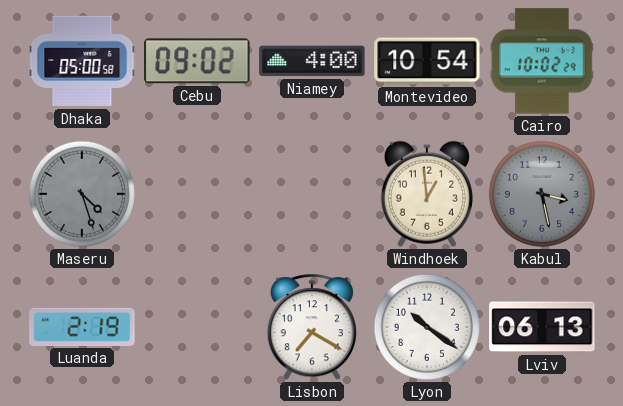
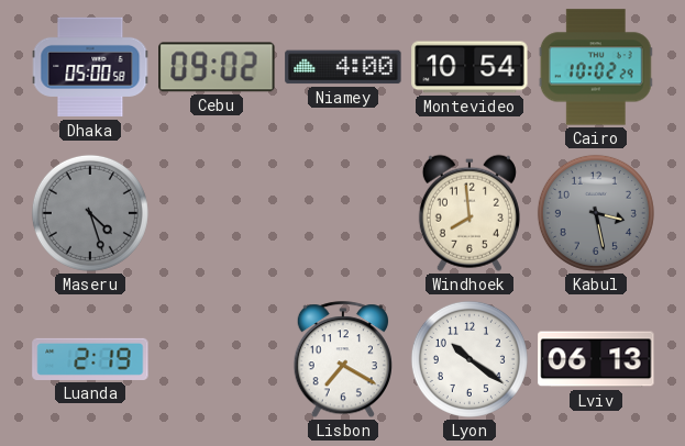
Windhoek: 12:59 -> 7:59
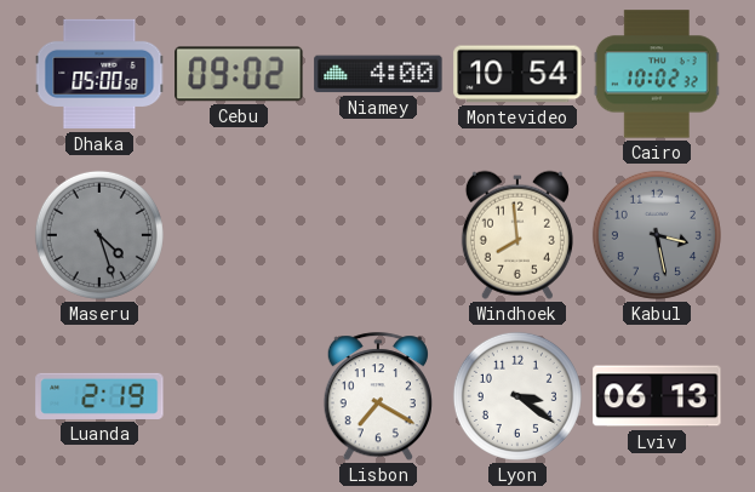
Cairo: 10:02:29 -> 10:02:32
Lyon: 10:21 -> 3:21
